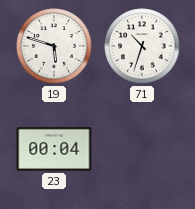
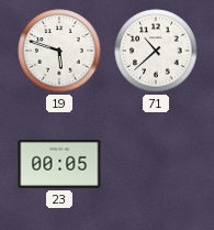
71: 10:33 -> 10:38
23: 00:04 -> 00:05
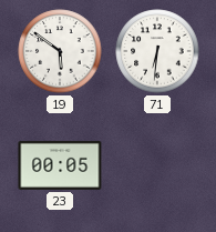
19: 5:48 -> 5:51
71: 10:38 -> 6:31
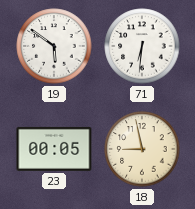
18: none -> 8:58
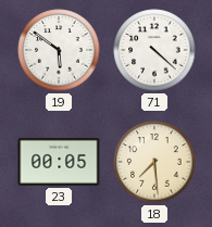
71: 6:31 -> 4:22
18: 8:58 -> 7:29
